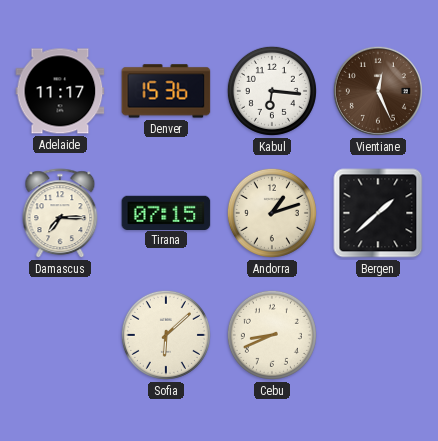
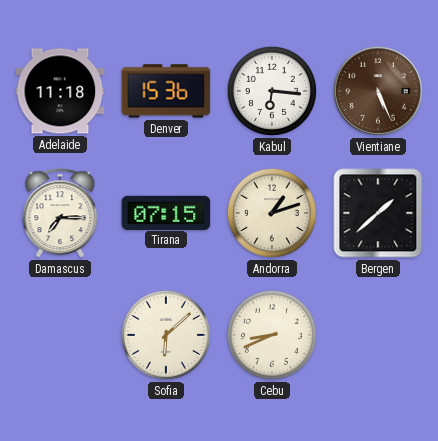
Adelaide: 11:17 -> 11:18
Vientiane: 12:26 -> 5:26
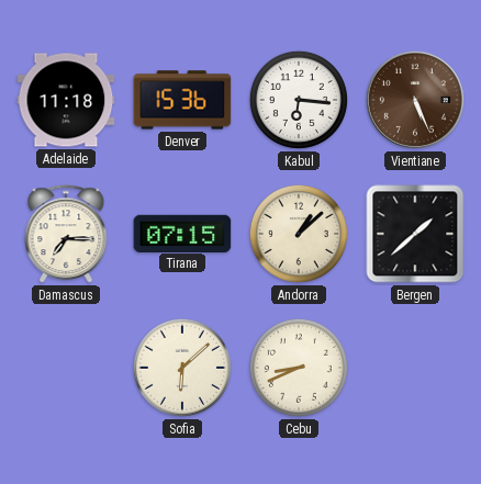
Andorra: 1:12 -> 1:08
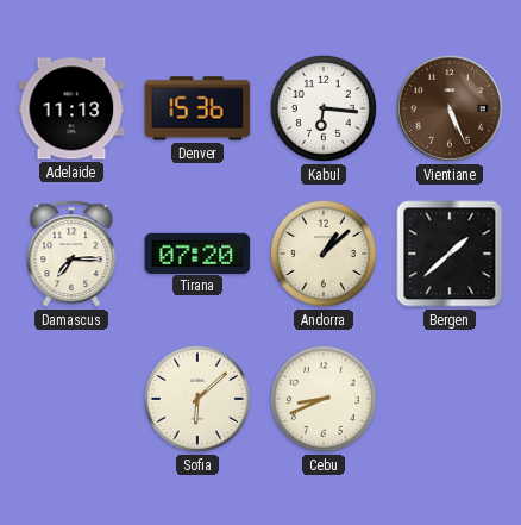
Adelaide: 11:18 -> 11:13
Tirana: 07:15 -> 07:20
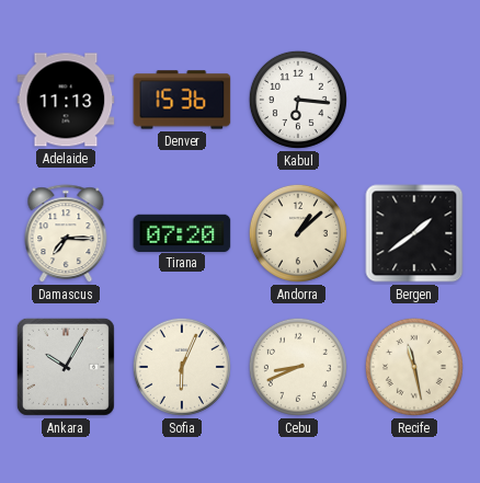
Vientiane: 5:26 -> none
Bergen: 1:38 -> 1:39
Ankara: none -> 10:05
Sofia: 6:08 -> 6:04
Recife: none -> 11:28
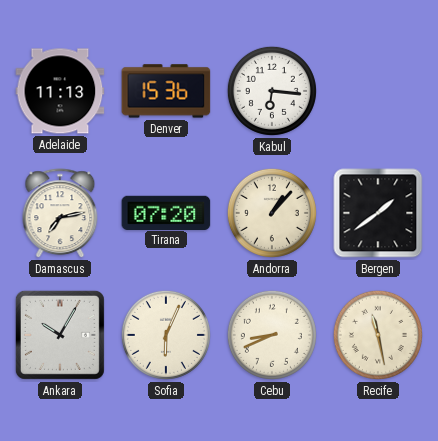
Damascus: 7:15 -> 7:13
Andorra: 1:08 -> 1:07
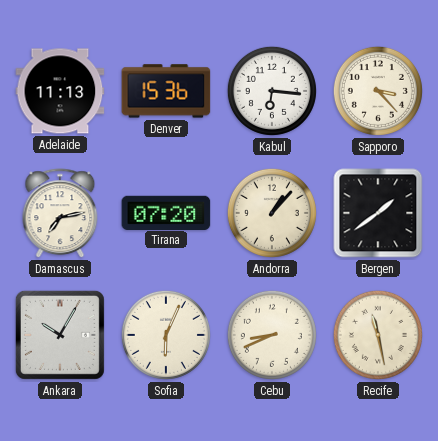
Sapporo: none -> 3:23
